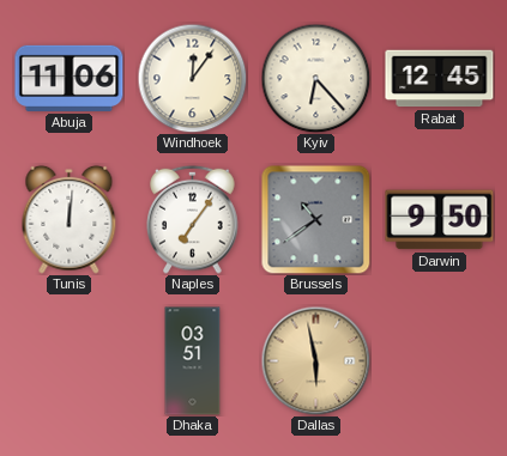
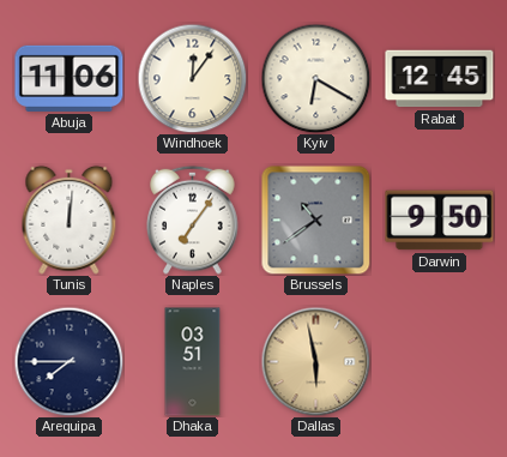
Kyiv: 6:23 -> 6:20
Arequipa: none -> 7:45
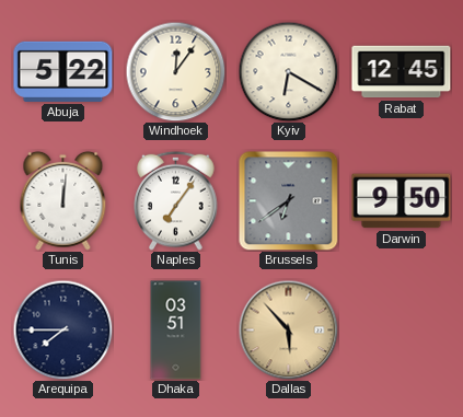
Abuja: 11:06 -> 5:22
Brussels: 10:39 -> 6:39
Dallas: 5:58 -> 5:53
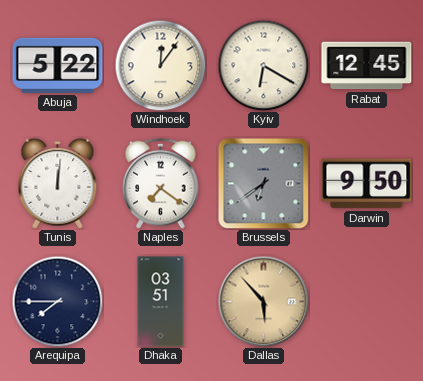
Naples: 7:06 -> 7:21
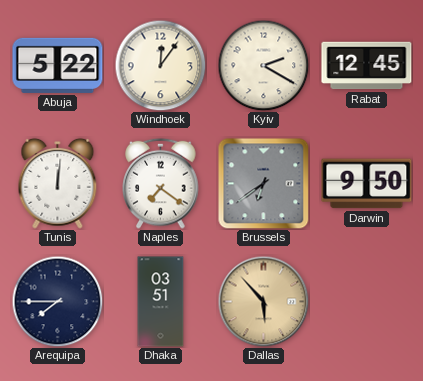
Kyiv: 6:20 -> 2:20
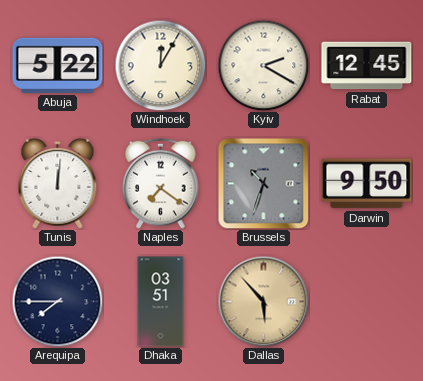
Windhoek: 12:06 -> 12:05
Brussels: 6:39 -> 10:33
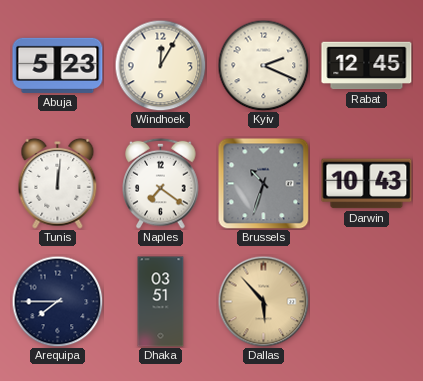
Abuja: 5:22 -> 5:23
Kyiv: 2:20 -> 2:19
Darwin: 9:50 -> 10:43
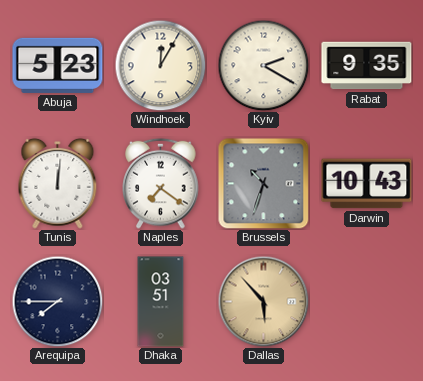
Kyiv: 2:19 -> 2:20
Rabat: 12:45 -> 9:35
